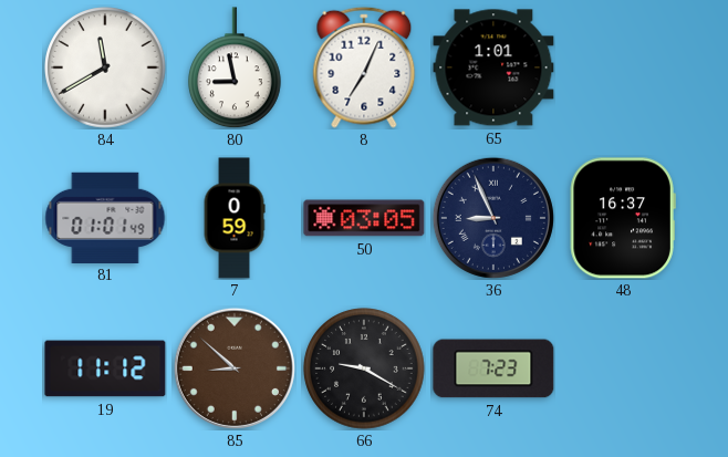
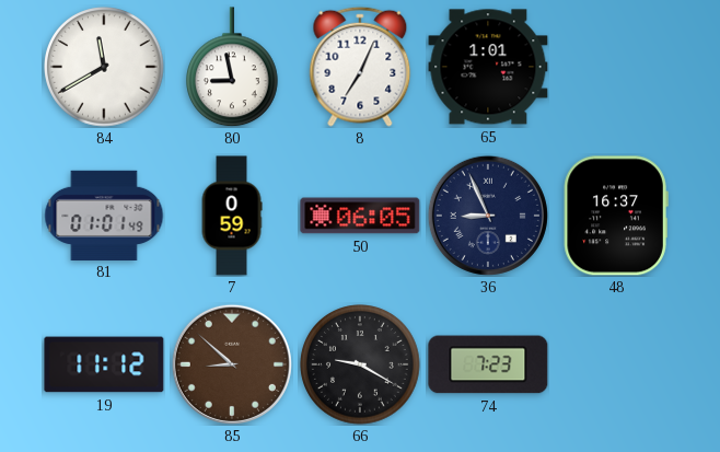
50: 03:05 -> 06:05
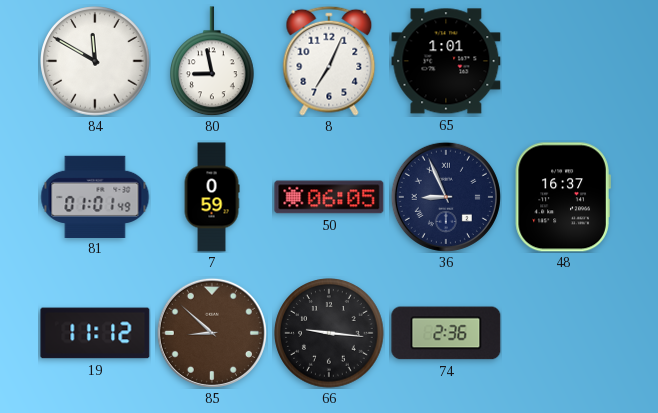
84: 11:40 -> 11:50
66: 9:20 -> 9:16
74: 7:23 -> 2:36
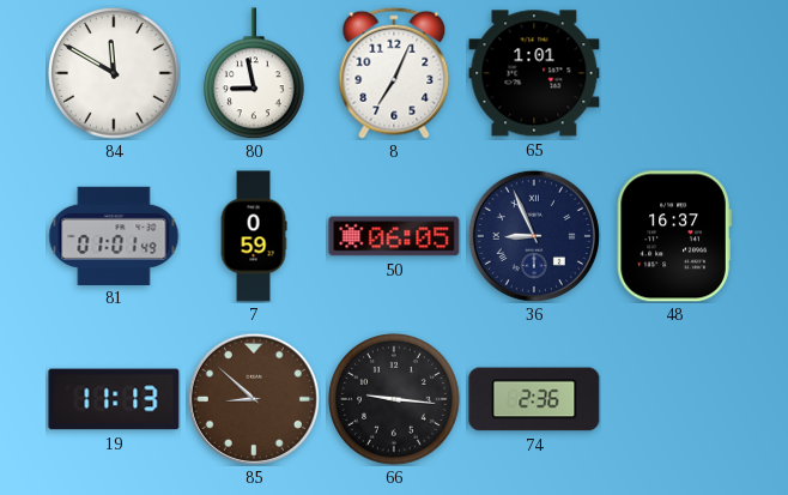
19: 11:12 -> 11:13
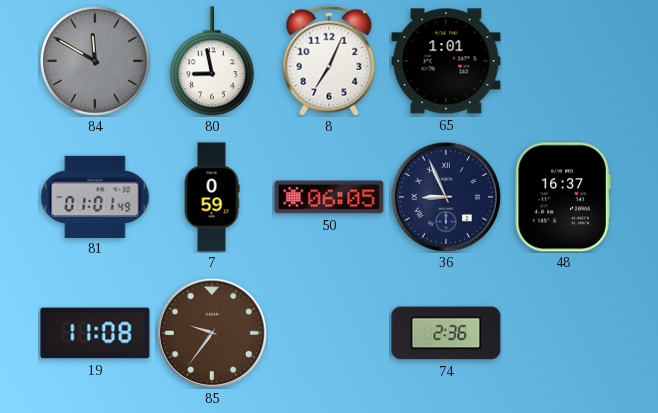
84 dial: white -> grey
19: 11:13 -> 11:08
85: 8:52 -> 9:36
66: 9:16 -> none
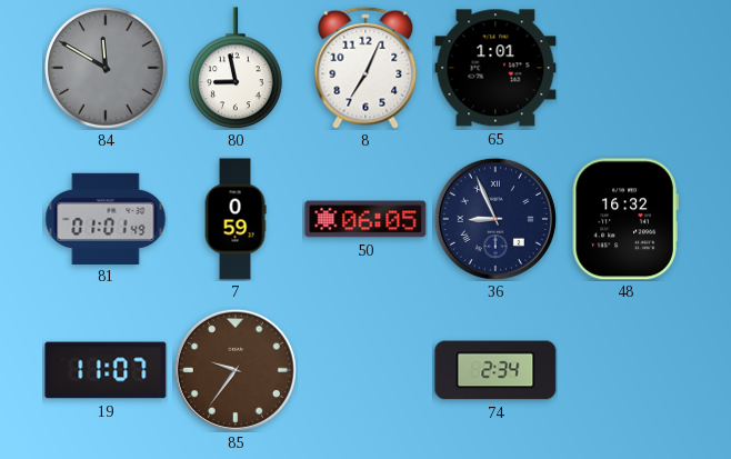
48: 16:37 -> 16:32
19: 11:08 -> 11:07
74: 2:36 -> 2:34
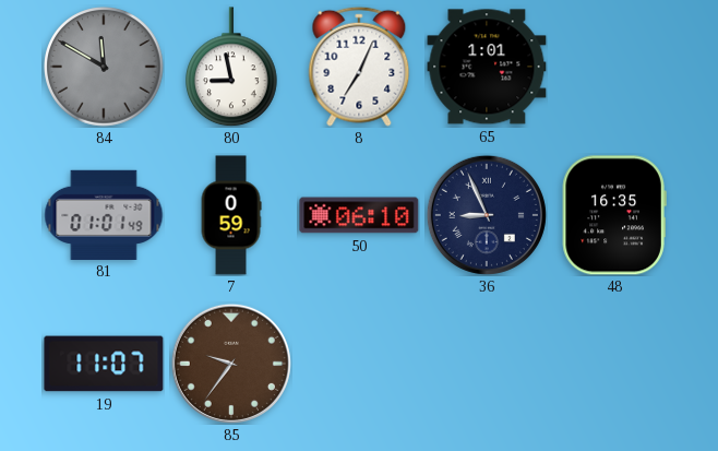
50: 06:05 -> 06:10
48: 16:32 -> 16:35
74: 2:34 -> none
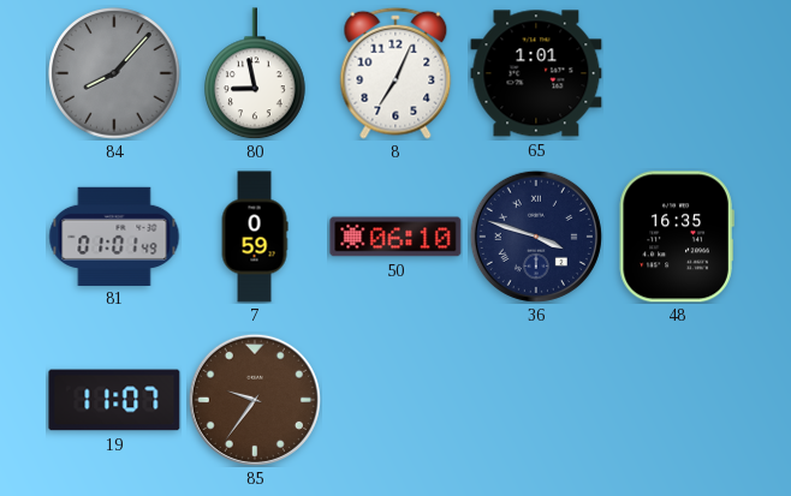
84: 11:50 -> 8:07
36: 8:56 -> 3:48
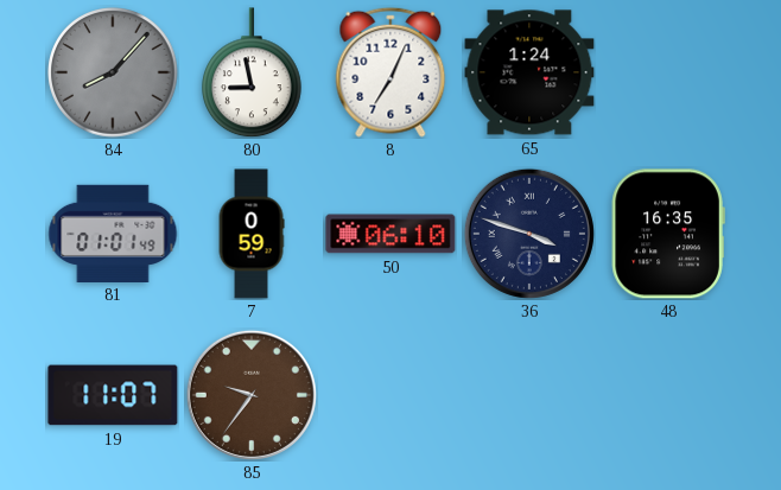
65: 1:01 -> 1:24
